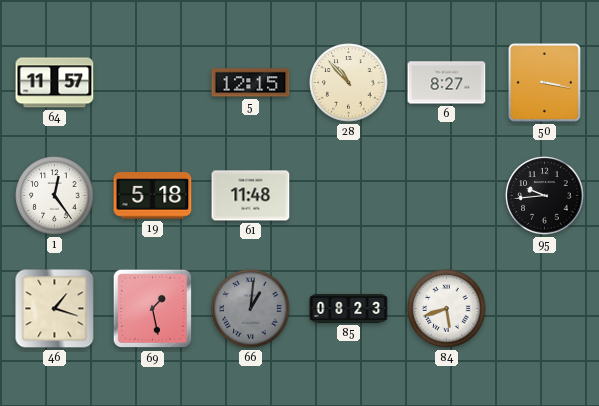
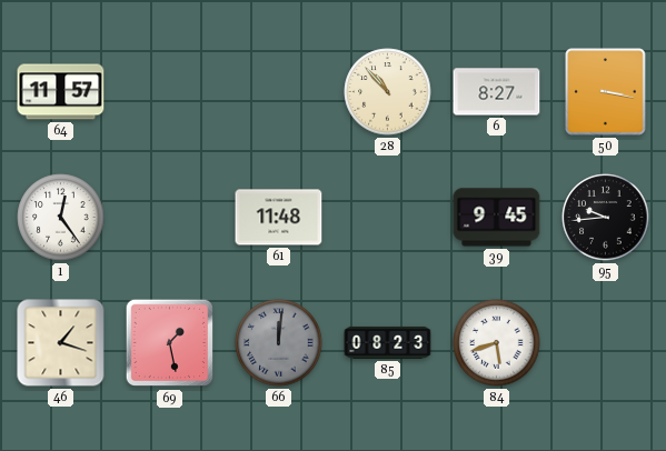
5: 12:15 -> none
19: 5:18 -> none
39: none -> 9:45
66: 1:01 -> 12:01
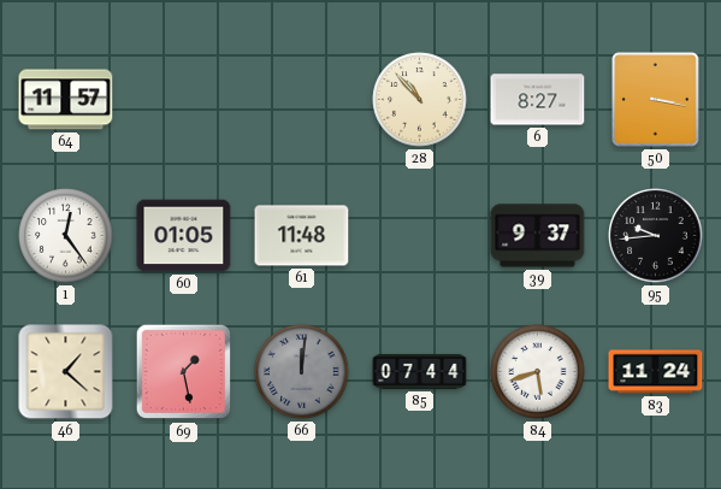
60: none -> 01:05
39: 9:45 -> 9:37
46: 1:18 -> 1:22
85: 08:23 -> 07:44
83: none -> 11:24
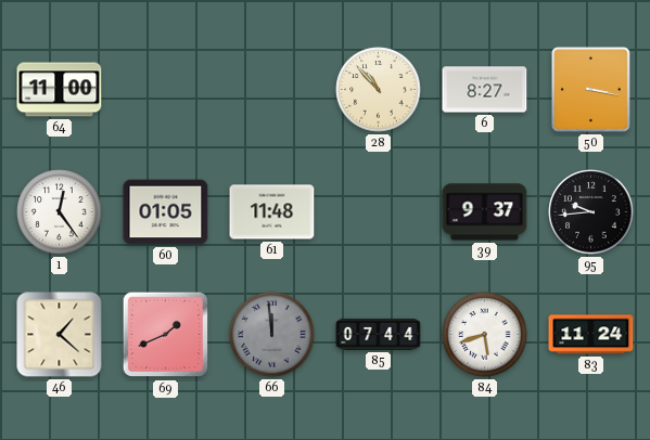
64: 11:57 -> 11:00
69: 1:28 -> 1:41
66: 12:01 -> 11:59
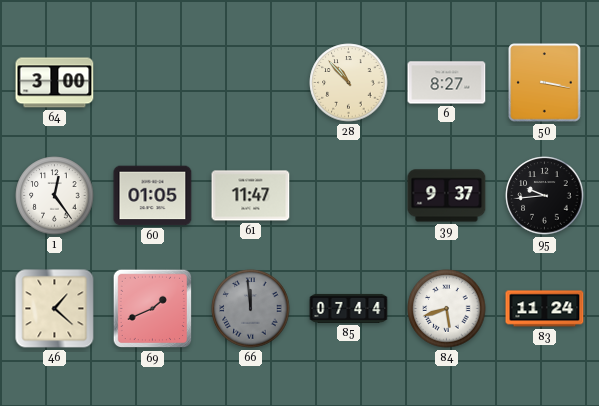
64: 11:00 -> 3:00
61: 11:48 -> 11:47
